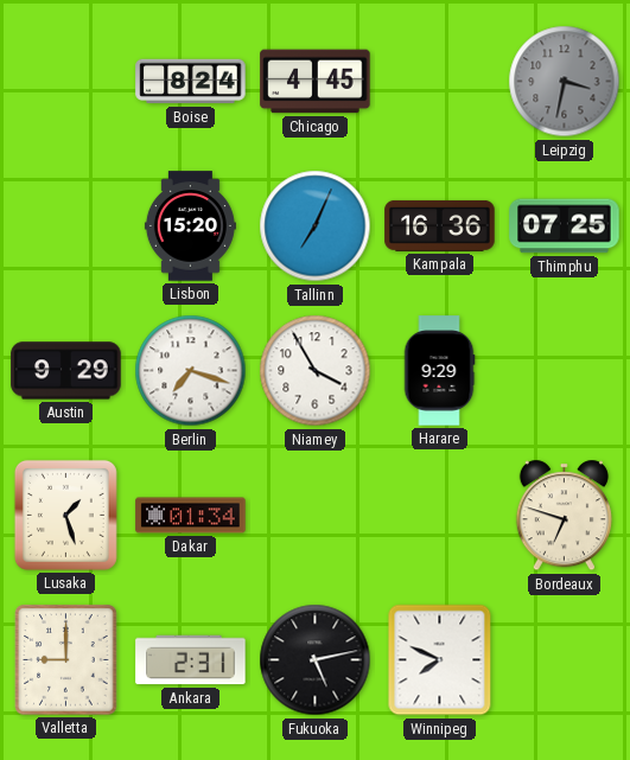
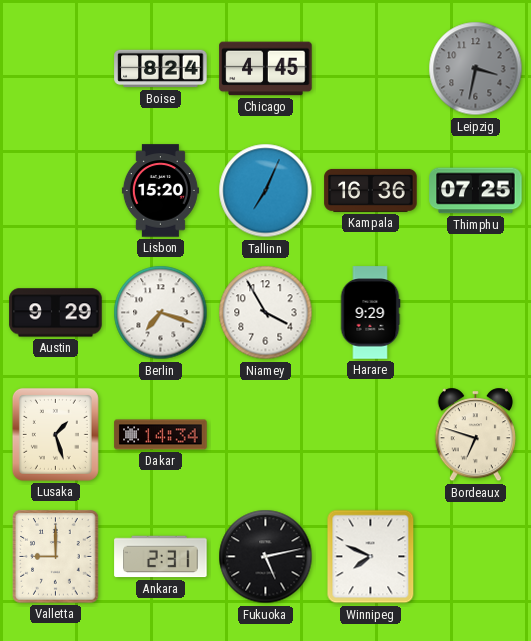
Dakar: 01:34 -> 14:34
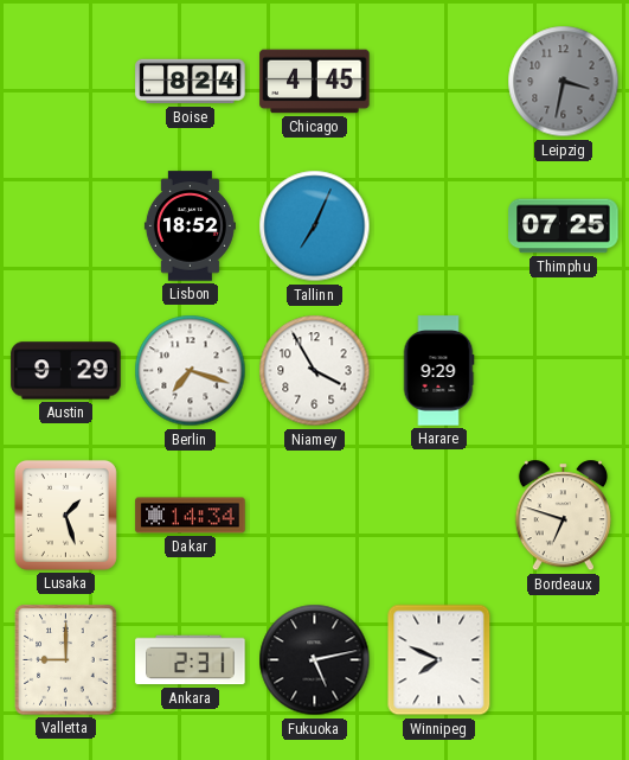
Lisbon: 15:20 -> 18:52
Kampala: 16:36 -> none
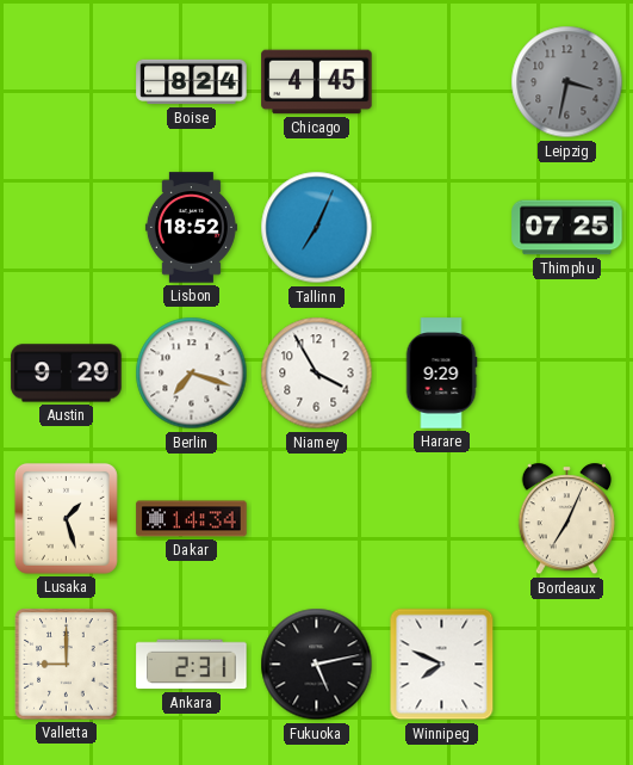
Bordeaux: 6:48 -> 7:04
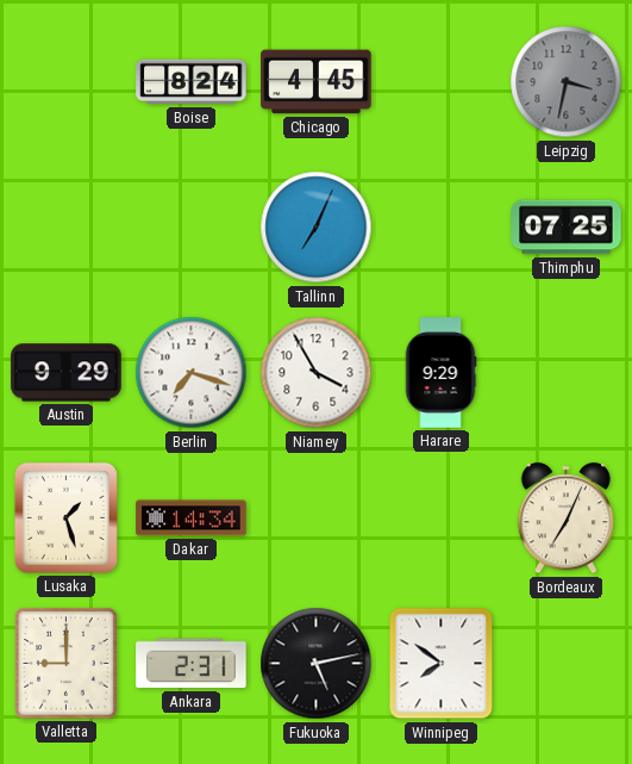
Lisbon: 18:52 -> none
Winnipeg: 7:49 -> 7:51
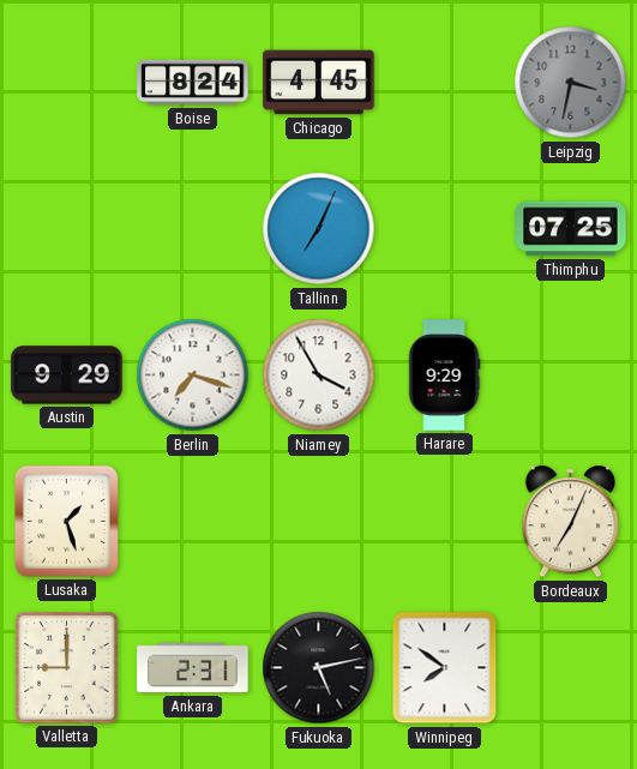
Dakar: 14:34 -> none
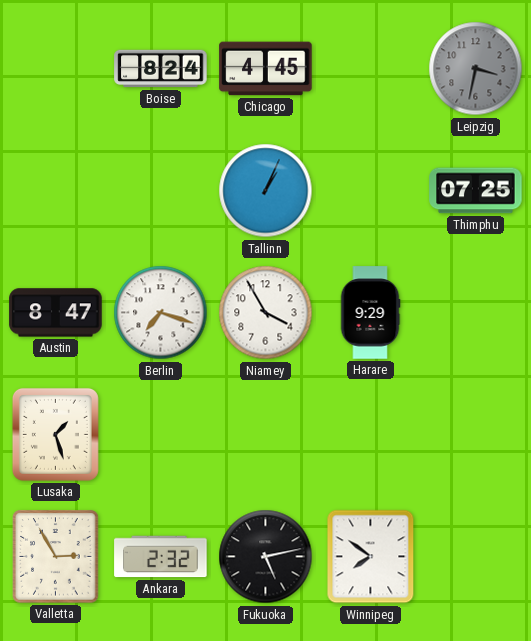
Tallinn: 7:04 -> 1:04
Austin: 9:29 -> 8:47
Bordeaux: 7:04 -> none
Valletta: 9:00 -> 2:55
Ankara: 2:31 -> 2:32
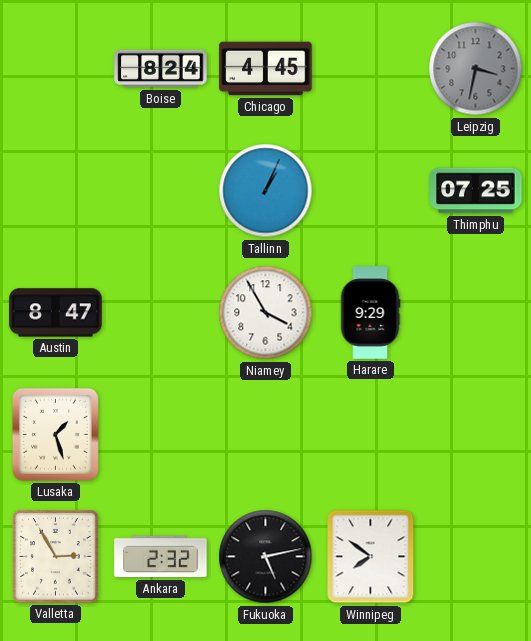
Berlin: 7:18 -> none
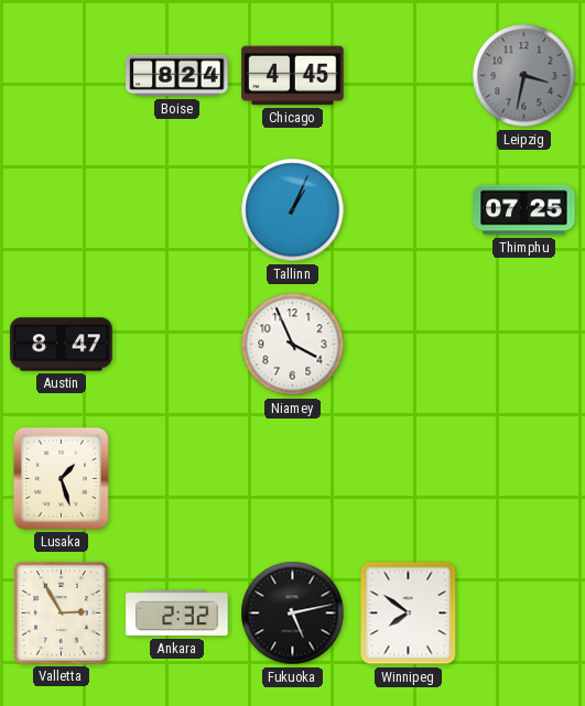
Niamey: 3:55 -> 3:56
Harare: 9:29 -> none
